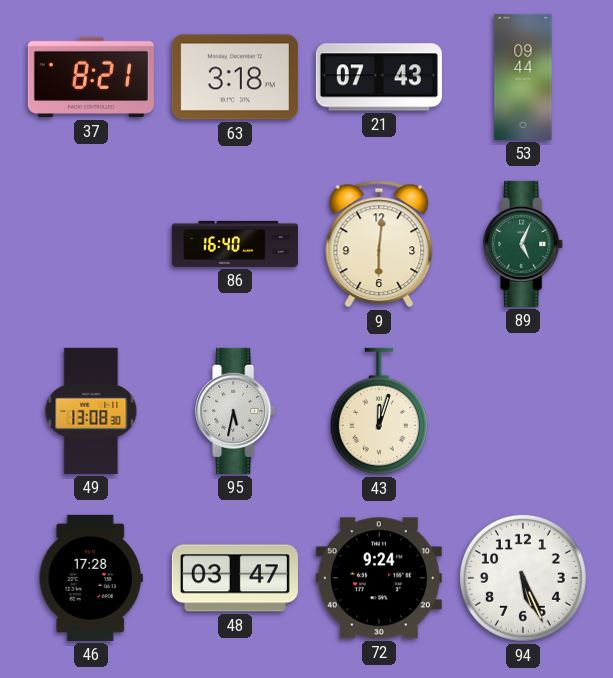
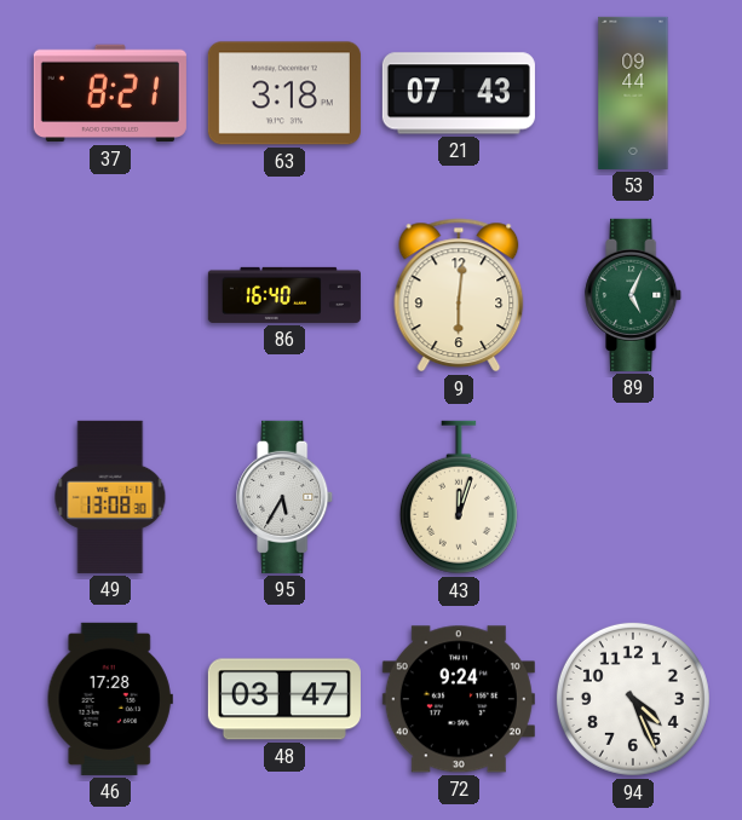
95: 5:32 -> 5:35
94: 5:26 -> 4:26
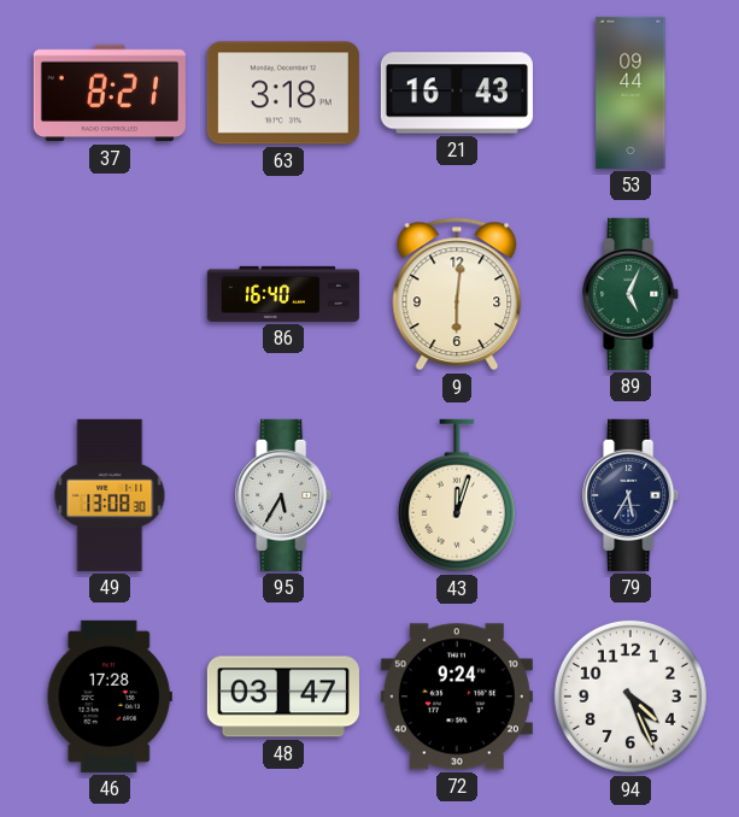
21: 07:43 -> 16:43
79: none -> 5:35
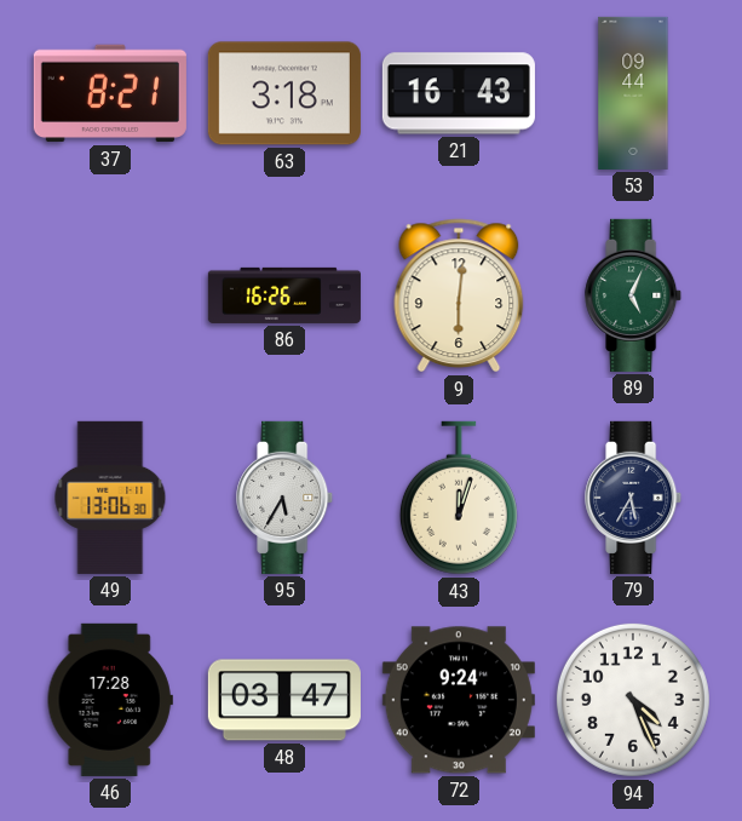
86: 16:40 -> 16:26
49: 13:08 -> 13:06
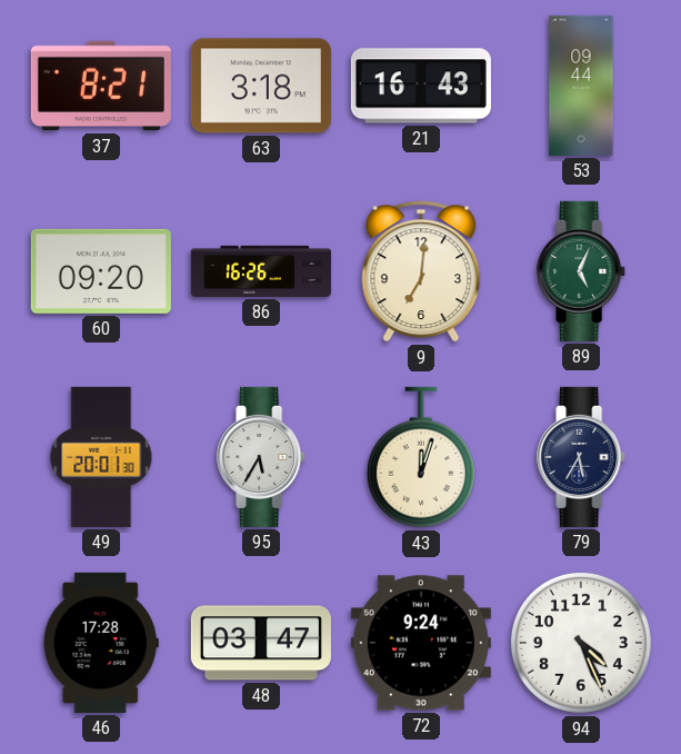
60: none -> 09:20
9: 6:01 -> 7:01
49: 13:06 -> 20:01
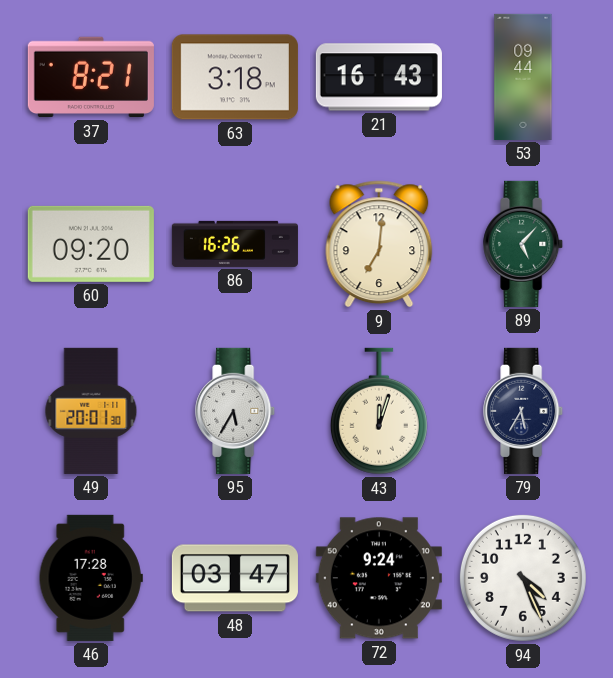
89: 5:04 -> 5:07
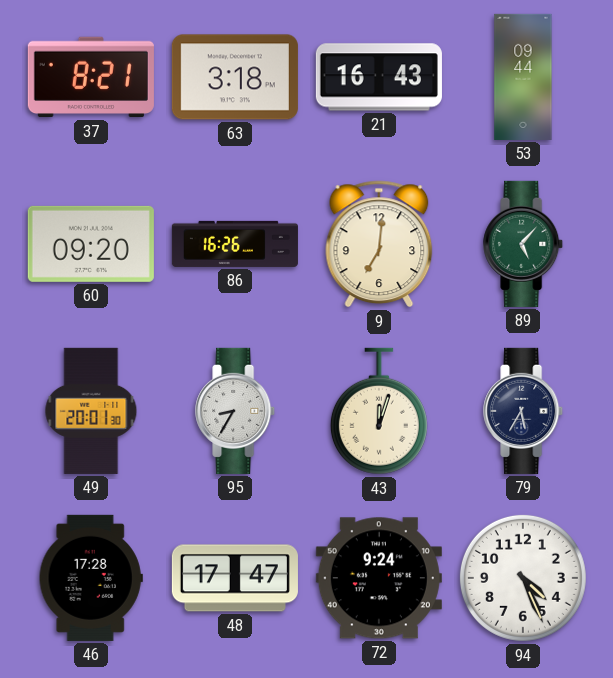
95: 5:35 -> 8:35
48: 03:47 -> 17:47
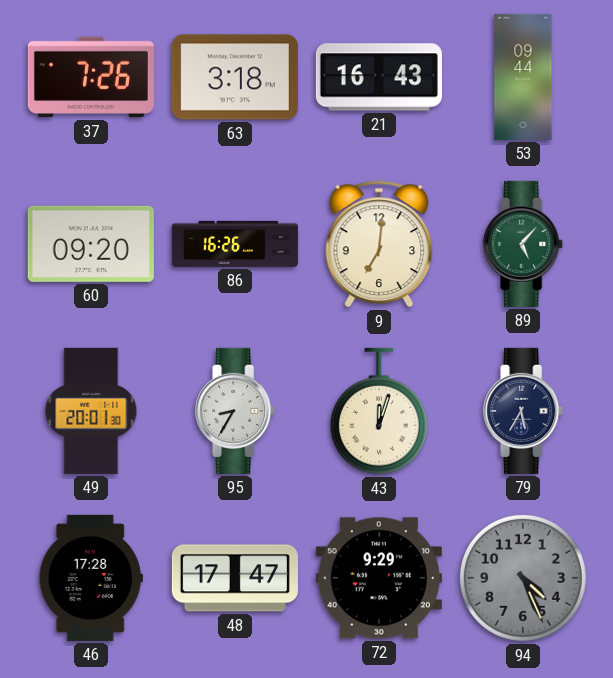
37: 8:21 -> 7:26
72: 9:24 -> 9:29
94 dial: white -> grey
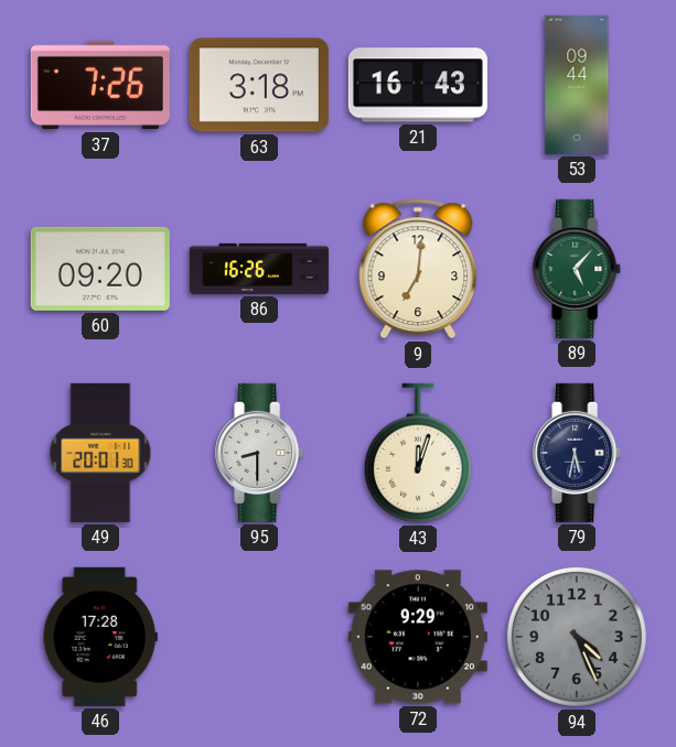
95: 8:35 -> 8:30
79: 5:35 -> 5:32
48: 17:47 -> none
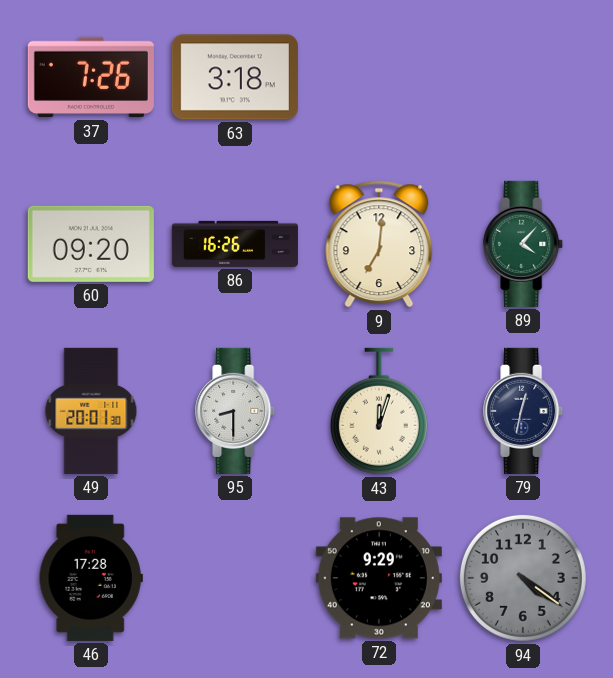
21: 16:43 -> none
53: 09:44 -> none
89: 5:07 -> 4:07
79: 5:32 -> 12:32
94: 4:26 -> 4:21
